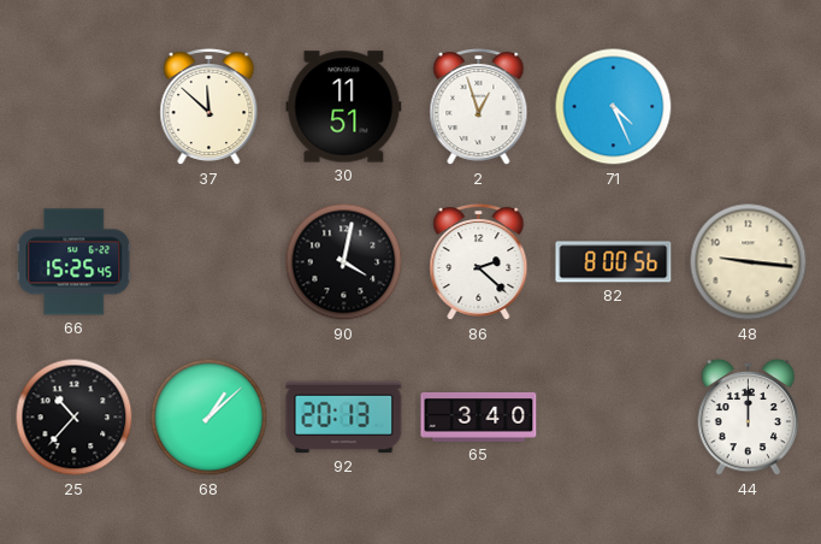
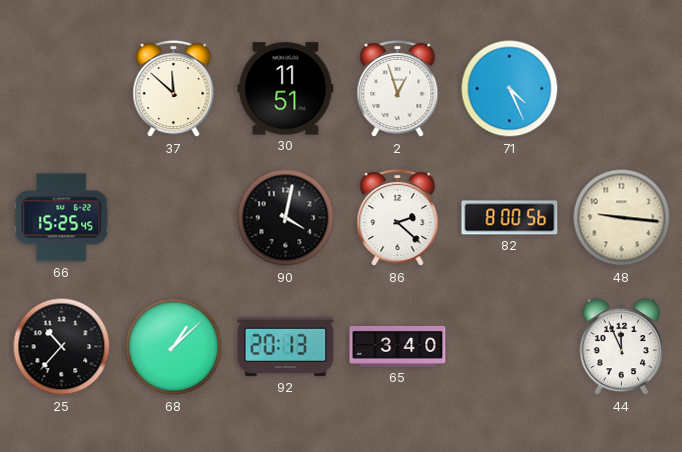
44: 12:00 -> 11:56
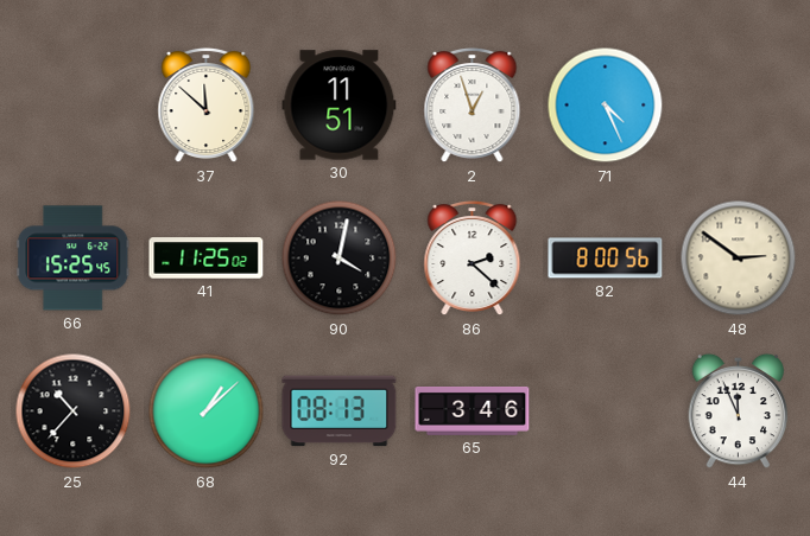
41: none -> 11:25
48: 9:16 -> 2:51
92: 20:13 -> 08:13
65: 3:40 -> 3:46
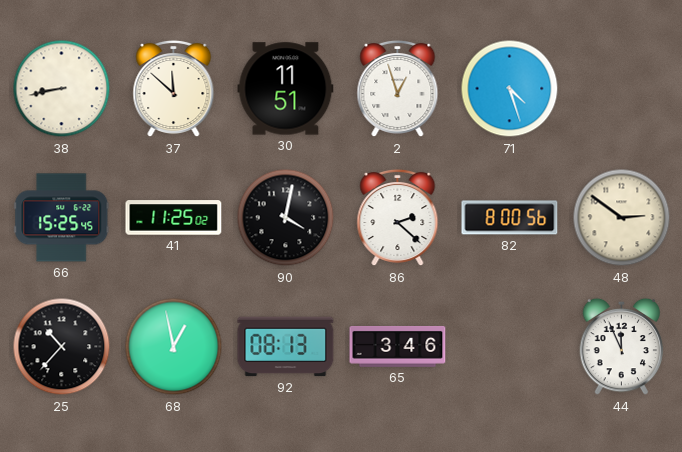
38: none -> 8:43
71: 4:26 -> 4:27
68: 1:08 -> 12:58
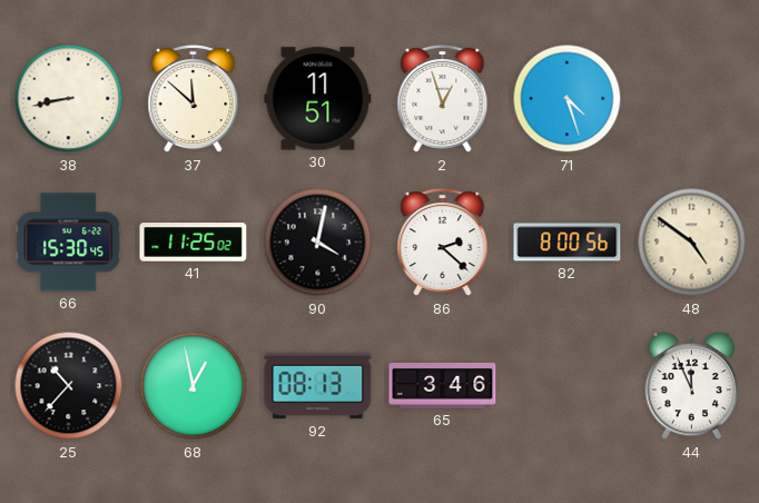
66: 15:25 -> 15:30
48: 2:51 -> 4:51
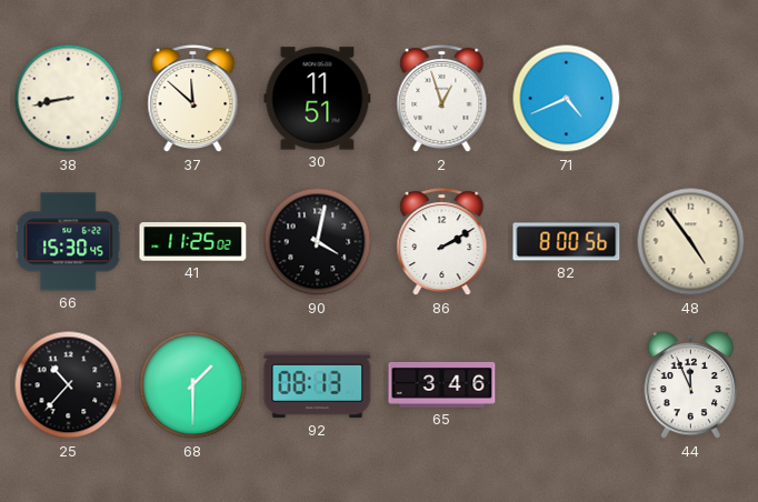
71: 4:27 -> 4:41
86: 2:22 -> 2:10
48: 4:51 -> 4:54
68: 12:58 -> 1:30
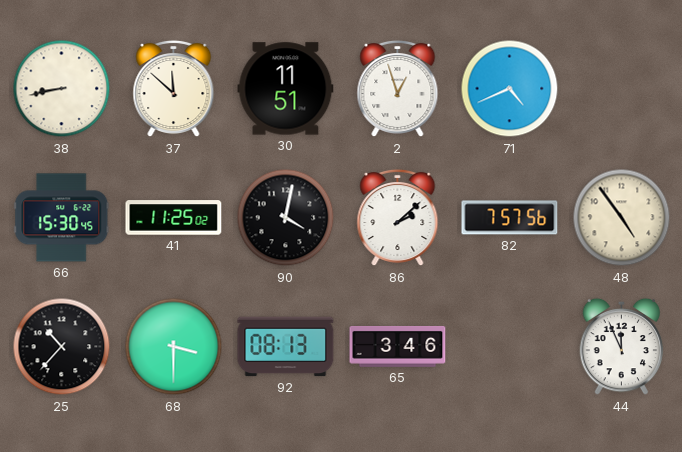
86: 2:10 -> 2:08
82: 8:00 -> 7:57
68: 1:30 -> 3:30
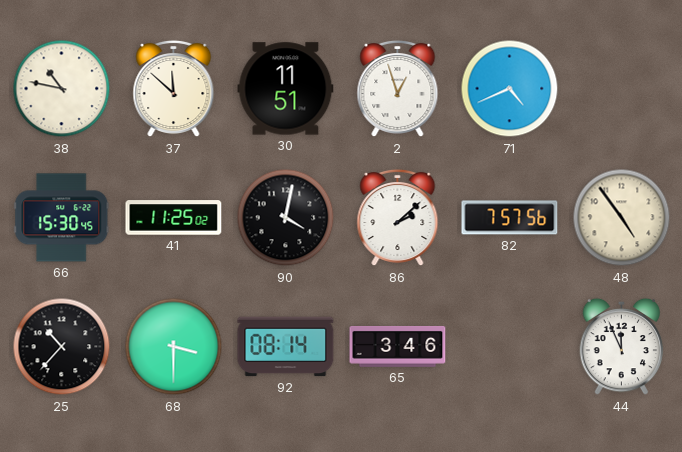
38: 8:43 -> 10:47
92: 08:13 -> 08:14
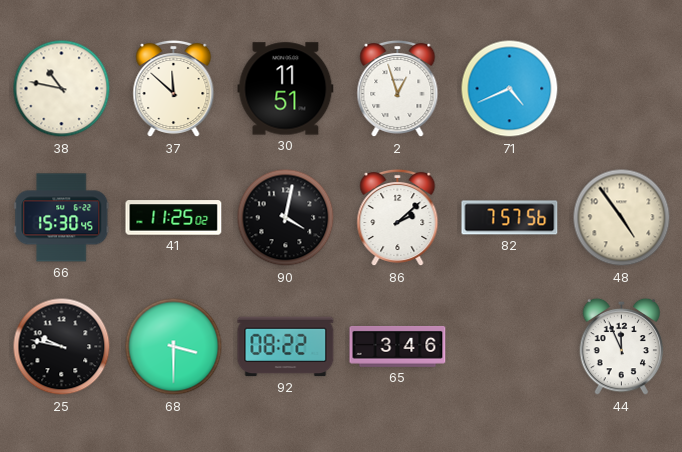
25: 10:37 -> 9:47
92: 08:14 -> 08:22
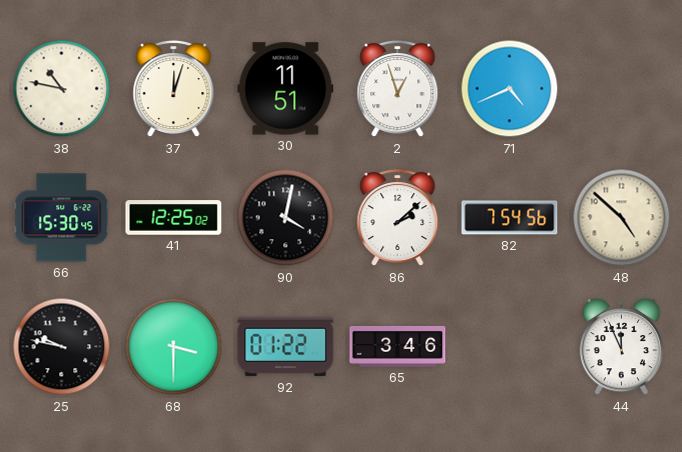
37: 11:52 -> 12:03
41: 11:25 -> 12:25
82: 7:57 -> 7:54
48: 4:54 -> 4:52
92: 08:22 -> 01:22
